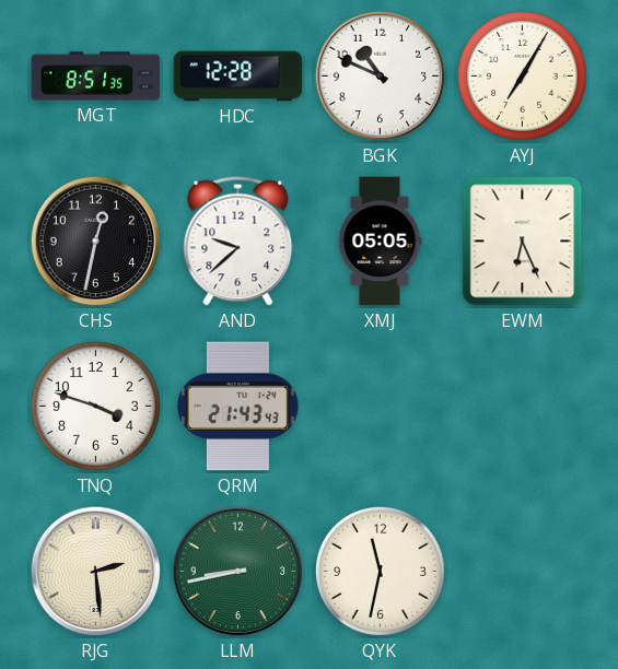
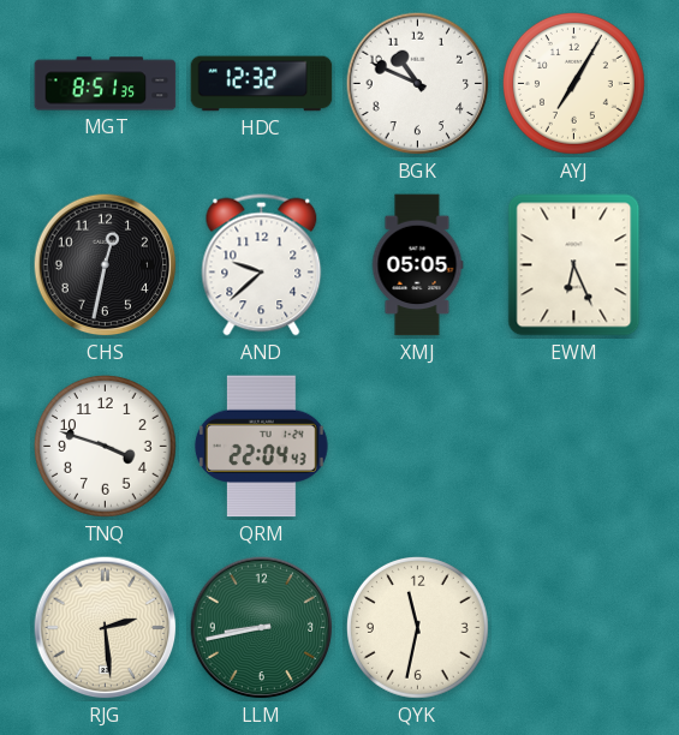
HDC: 12:28 -> 12:32
QRM: 21:43 -> 22:04
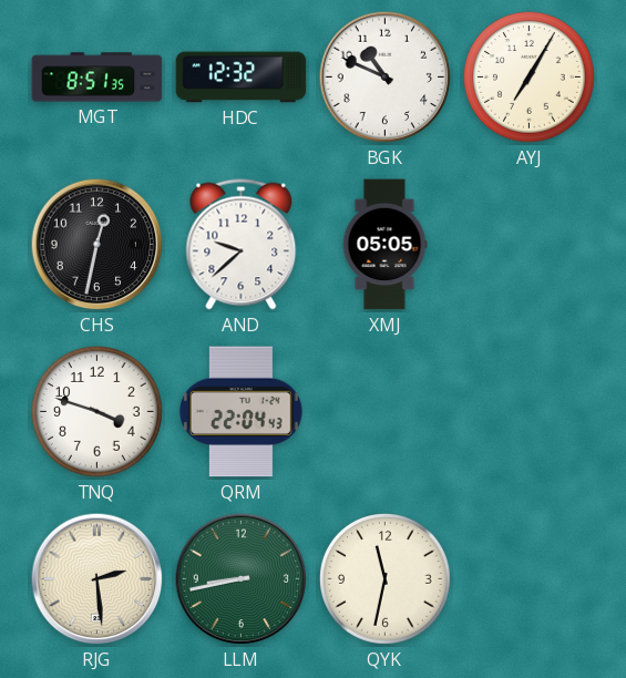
EWM: 6:26 -> none
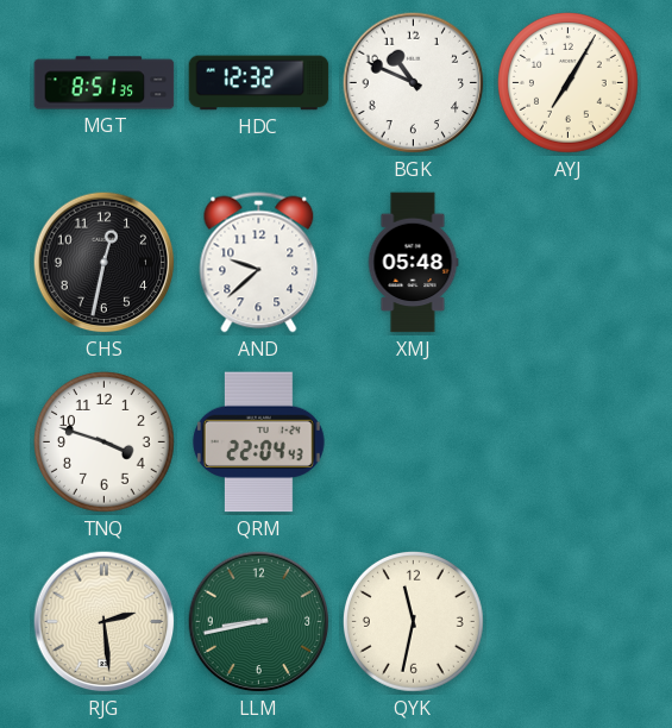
XMJ: 05:05 -> 05:48
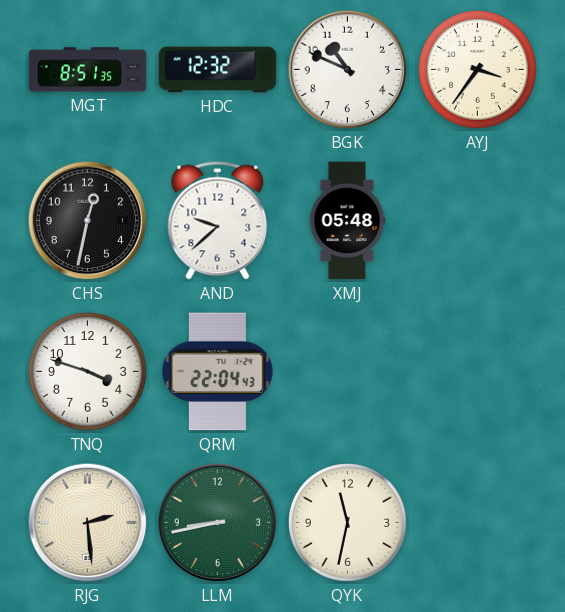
AYJ: 7:05 -> 3:36
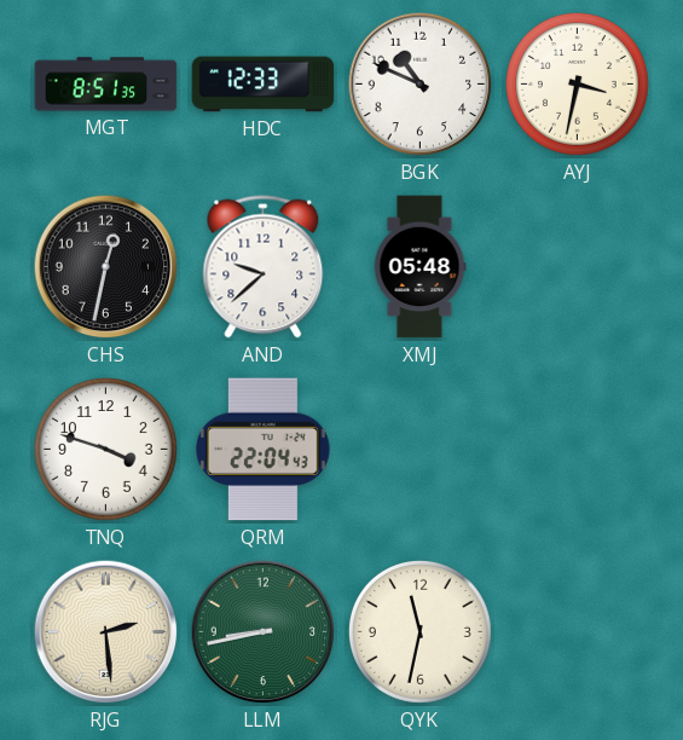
HDC: 12:32 -> 12:33
AYJ: 3:36 -> 3:32
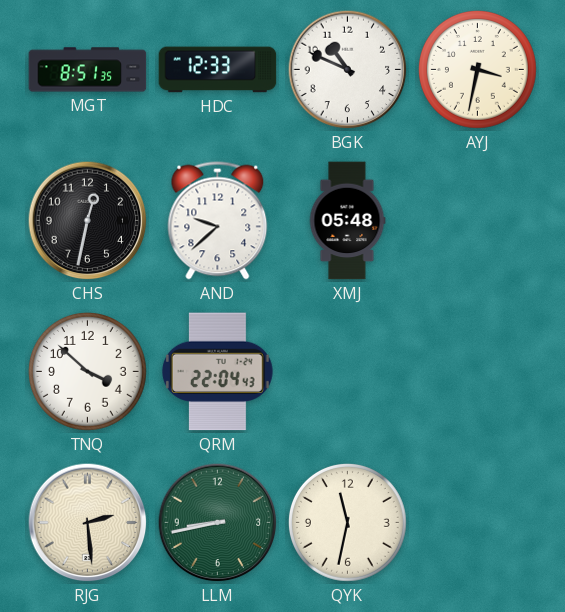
TNQ: 3:48 -> 3:52
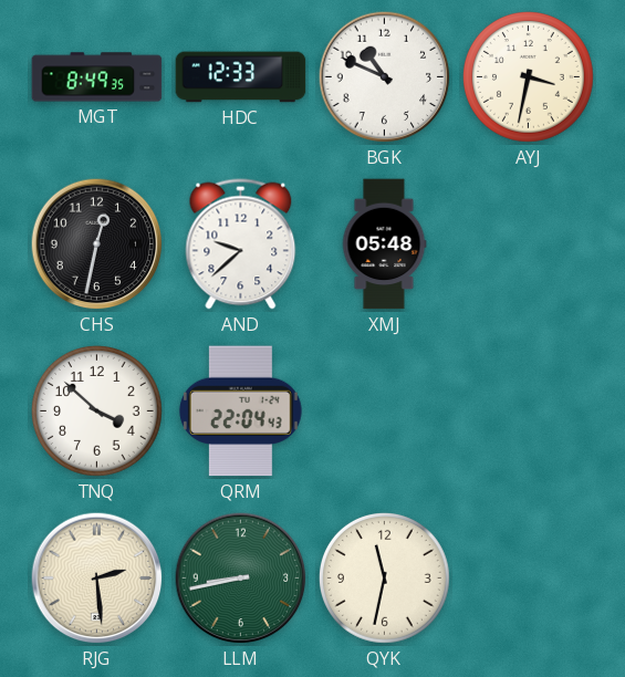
MGT: 8:51 -> 8:49
